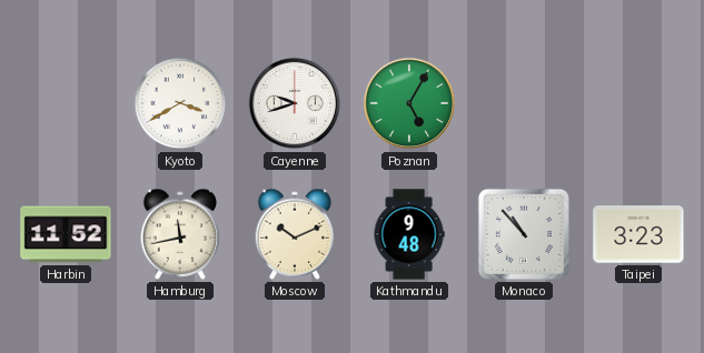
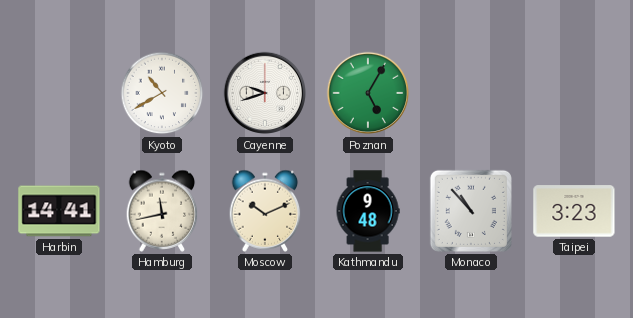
Kyoto: 3:40 -> 10:40
Harbin: 11:52 -> 14:41
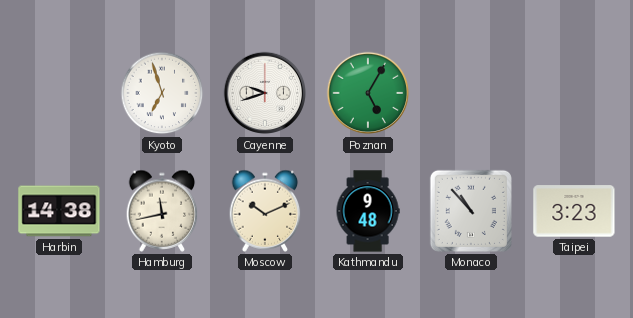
Kyoto: 10:40 -> 6:57
Harbin: 14:41 -> 14:38
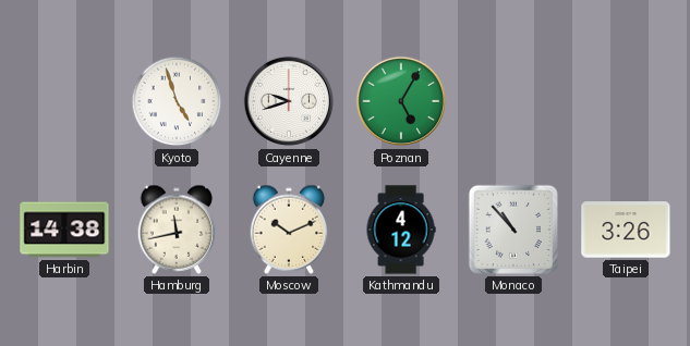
Kyoto: 6:57 -> 4:57
Kathmandu: 9:48 -> 4:12
Taipei: 3:23 -> 3:26
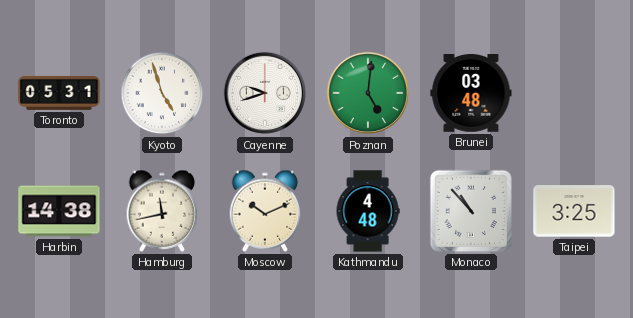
Toronto: none -> 05:31
Poznan: 5:05 -> 5:01
Brunei: none -> 03:48
Kathmandu: 4:12 -> 4:48
Taipei: 3:26 -> 3:25
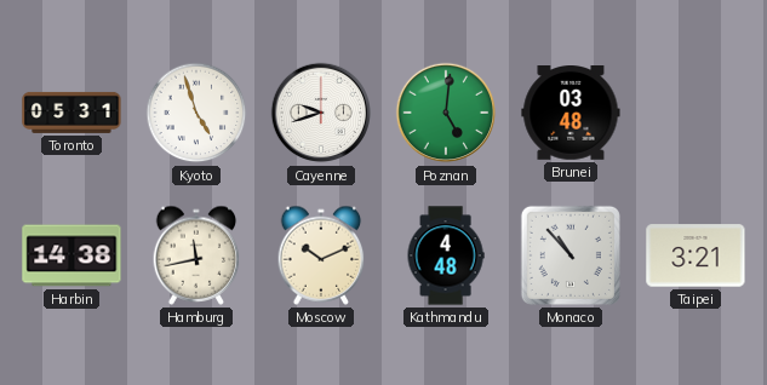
Taipei: 3:25 -> 3:21
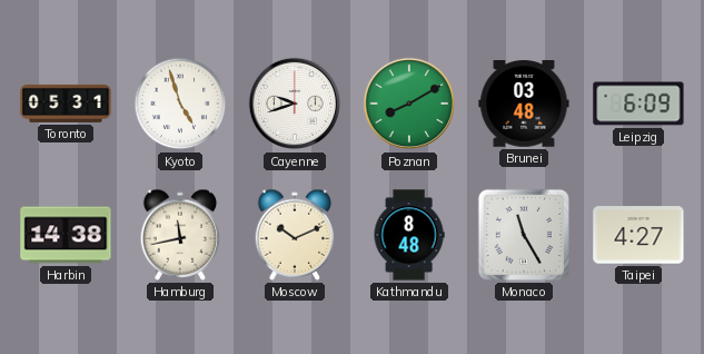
Poznan: 5:01 -> 8:10
Leipzig: none -> 6:09
Kathmandu: 4:48 -> 8:48
Monaco: 10:53 -> 11:25
Taipei: 3:21 -> 4:27
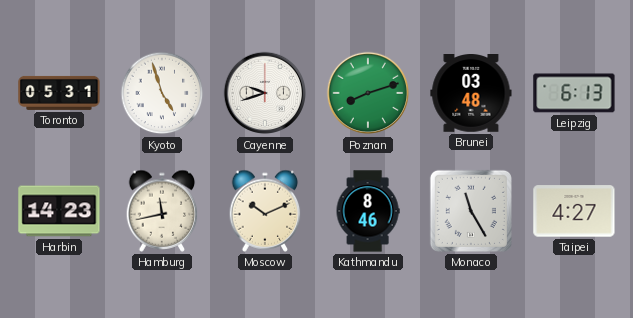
Poznan: 8:10 -> 8:12
Leipzig: 6:09 -> 6:13
Harbin: 14:38 -> 14:23
Kathmandu: 8:48 -> 8:46
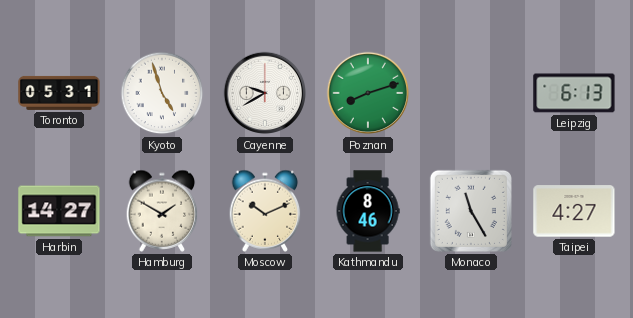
Cayenne: 9:42 -> 9:40
Brunei: 03:48 -> none
Harbin: 14:23 -> 14:27
Hamburg: 11:43 -> 1:50
